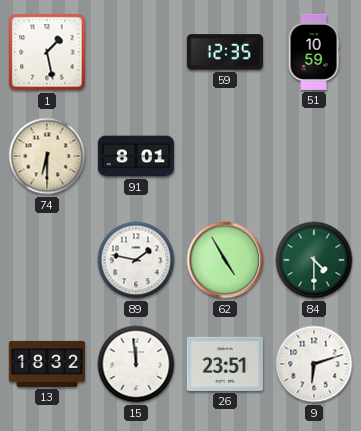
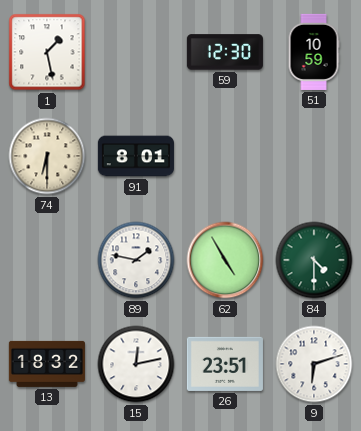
59: 12:35 -> 12:30
15: 11:59 -> 12:13
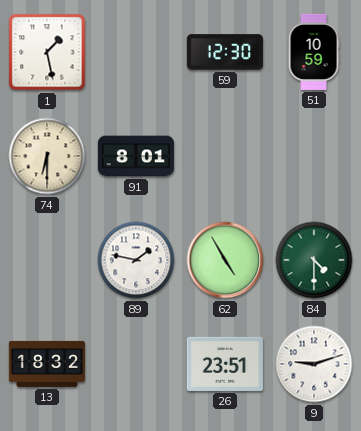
15: 12:13 -> none
9: 6:12 -> 9:12
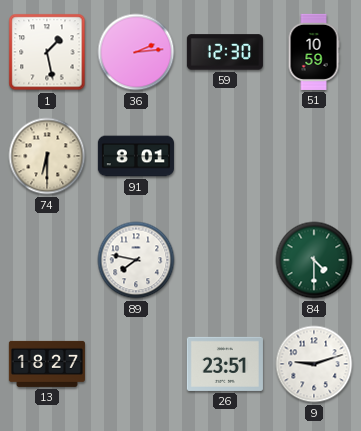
36: none -> 2:14
89: 1:47 -> 7:47
62: 4:55 -> none
13: 18:32 -> 18:27
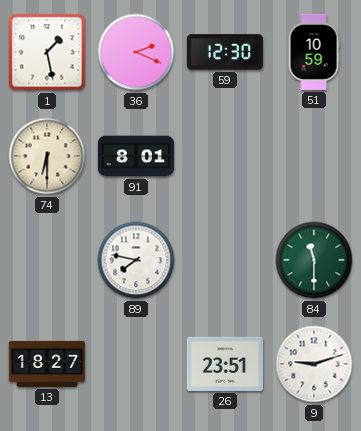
36: 2:14 -> 2:19
84: 4:30 -> 11:30
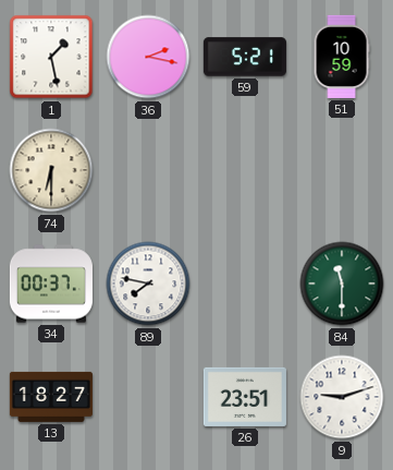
36: 2:19 -> 2:17
59: 12:30 -> 5:21
91: 8:01 -> none
34: none -> 00:37
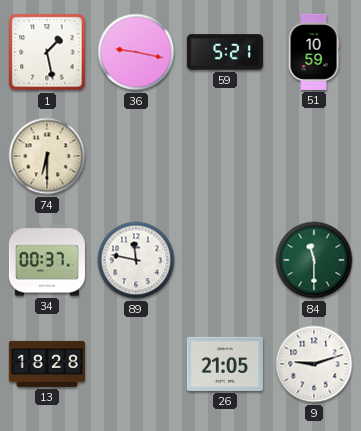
36: 2:17 -> 9:17
89: 7:47 -> 11:47
13: 18:27 -> 18:28
26: 23:51 -> 21:05
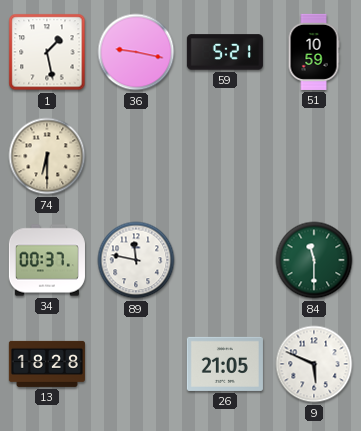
9: 9:12 -> 5:49
